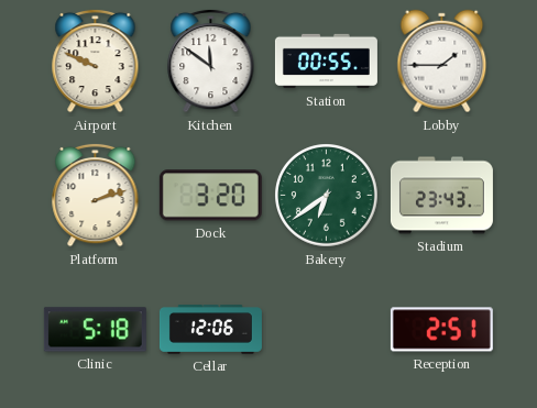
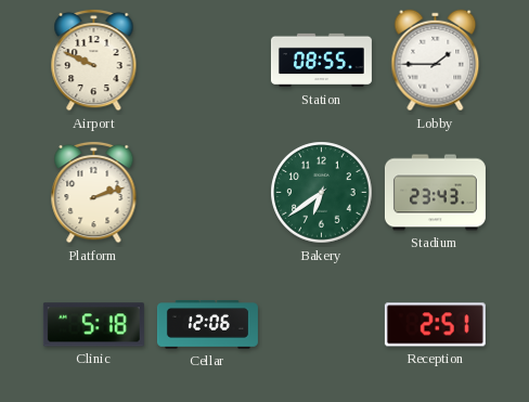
Kitchen: 11:51 -> none
Station: 00:55 -> 08:55
Dock: 3:20 -> none
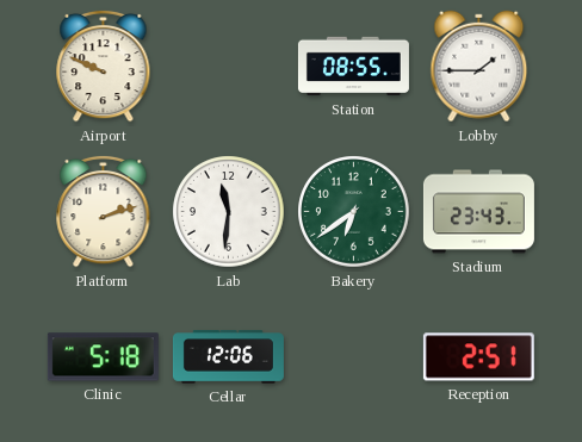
Lab: none -> 11:31
